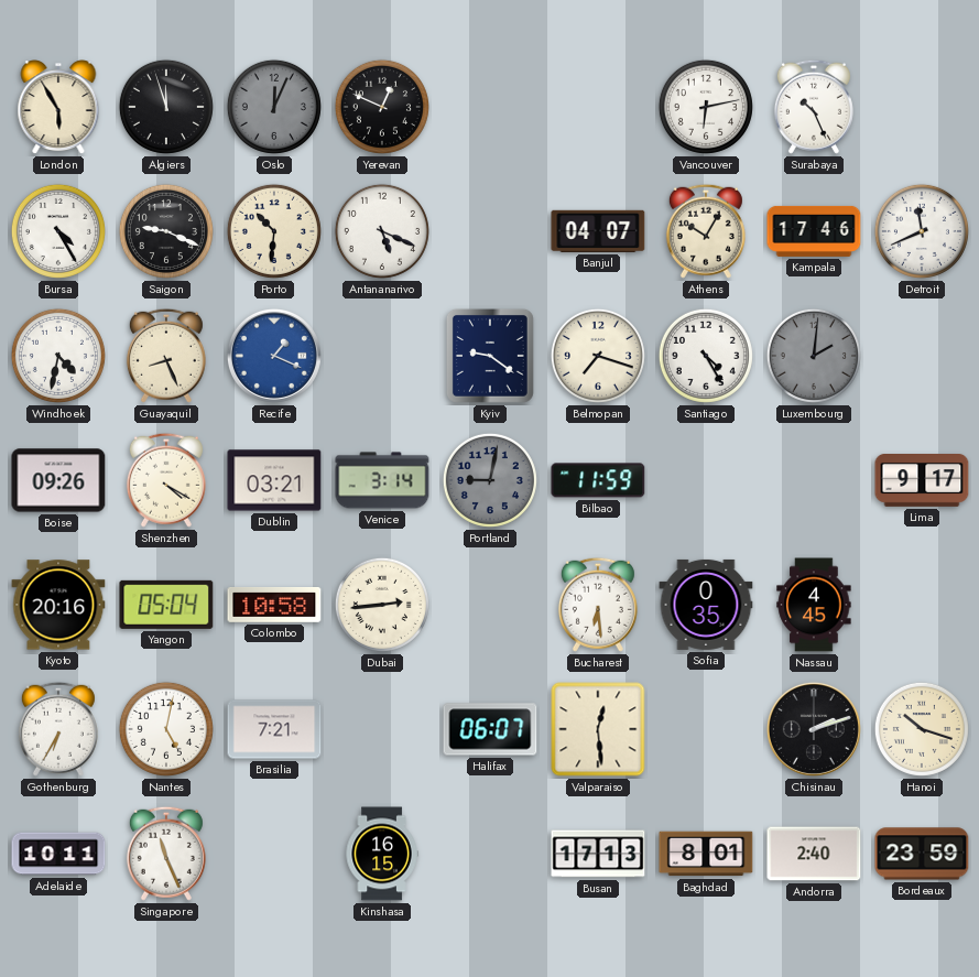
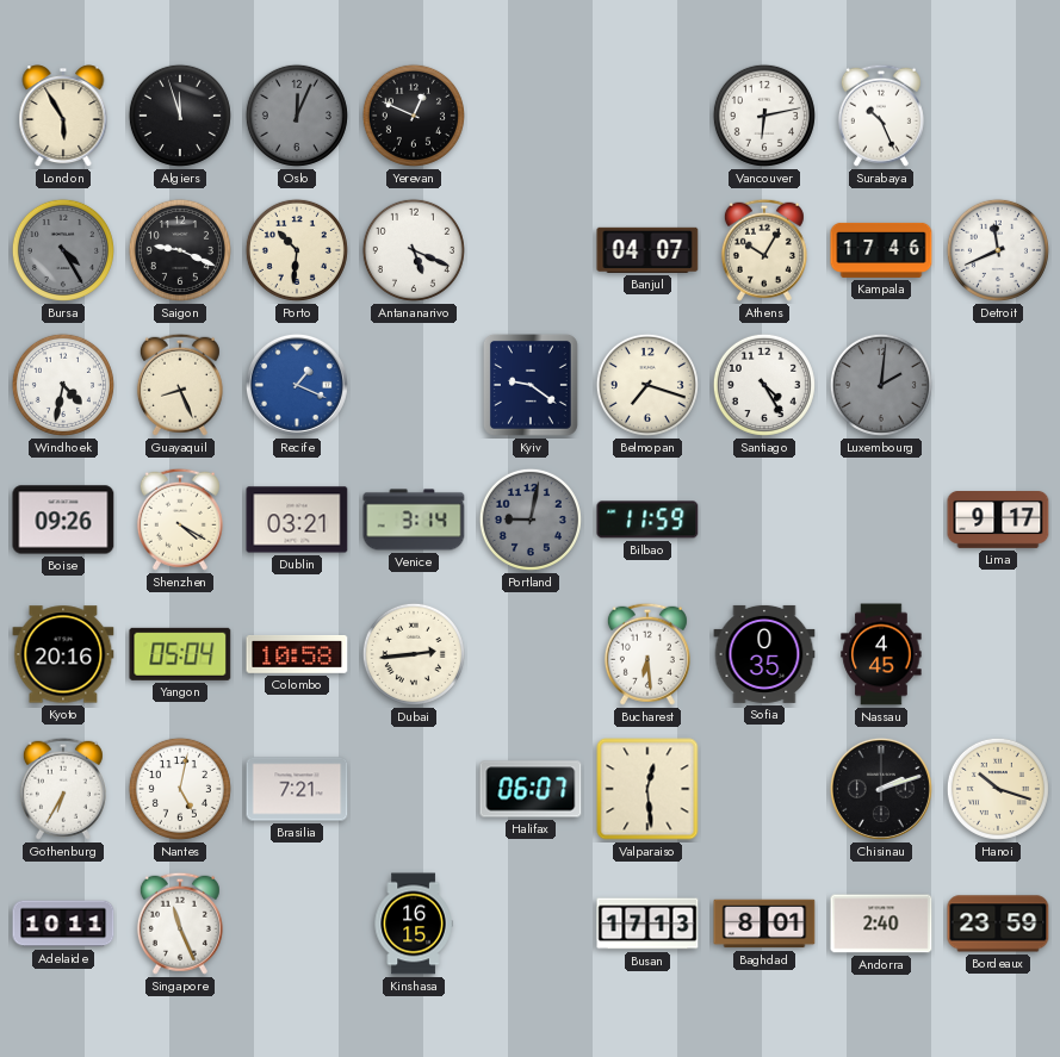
Bursa dial: white -> grey
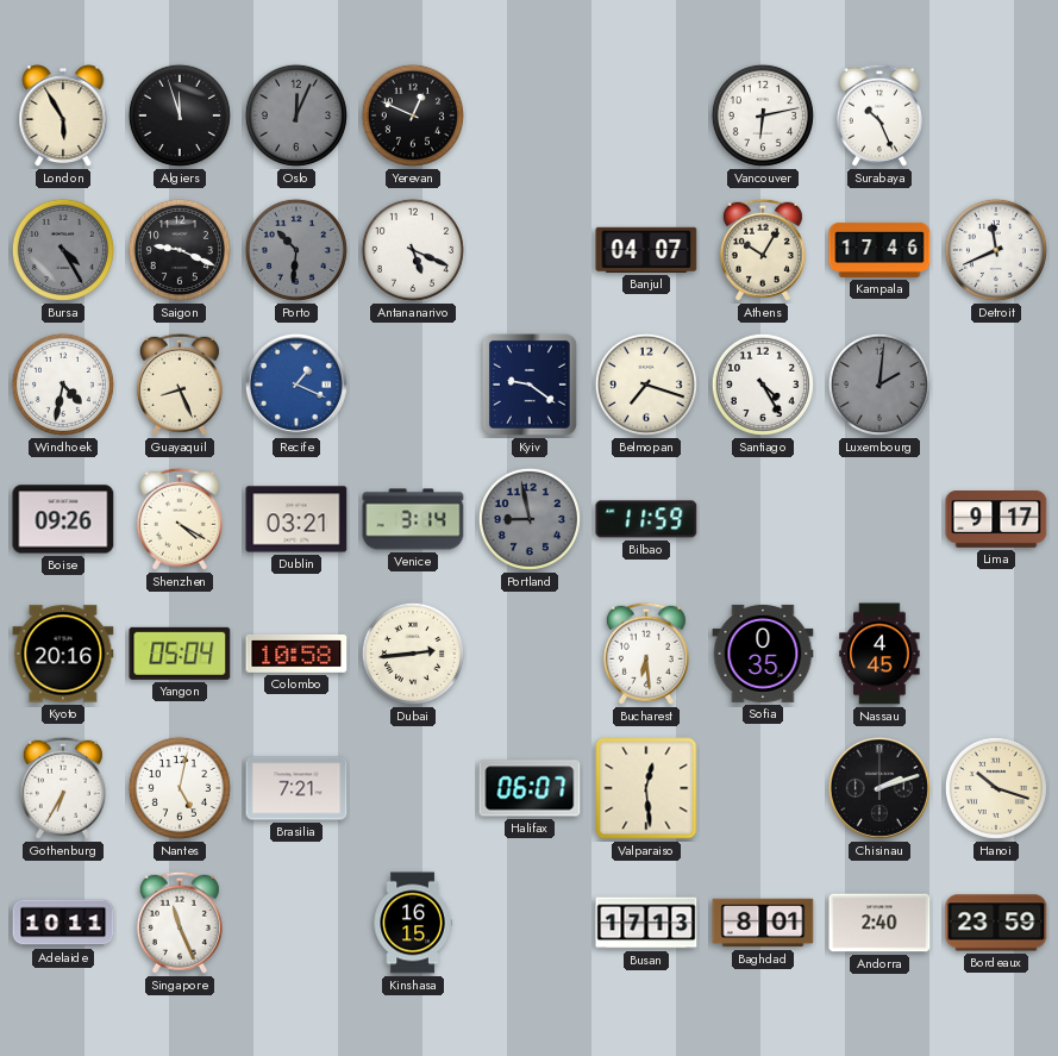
Porto dial: cream -> grey
Portland: 9:02 -> 8:58
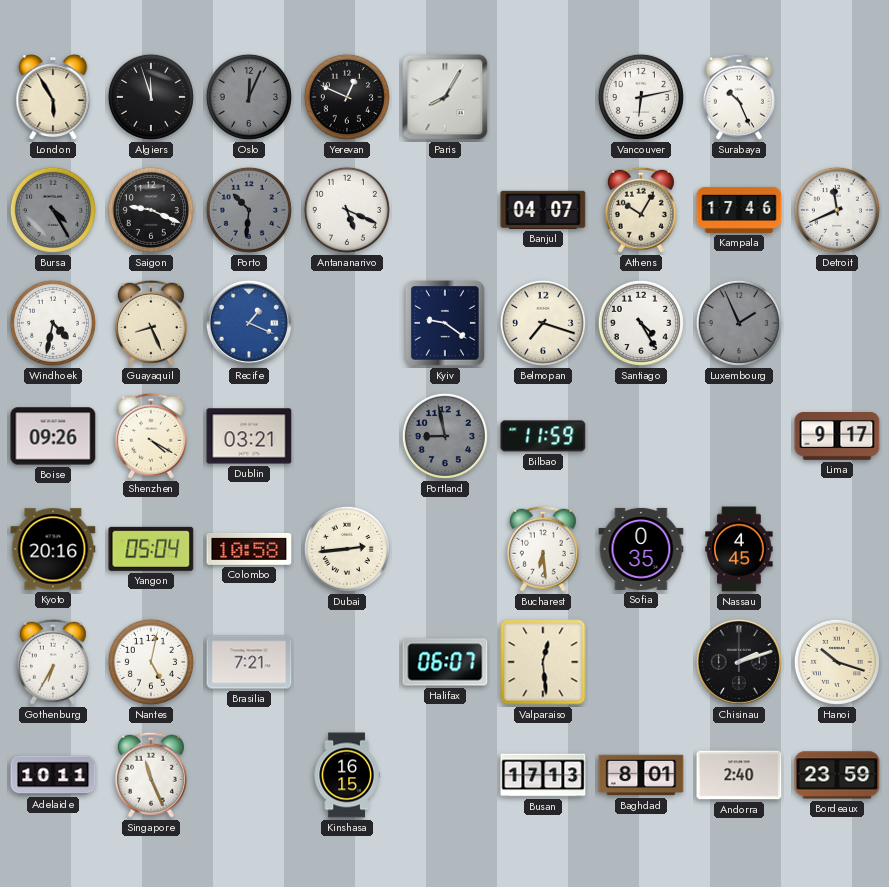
Paris: none -> 8:05
Luxembourg: 2:01 -> 1:56
Venice: 3:14 -> none
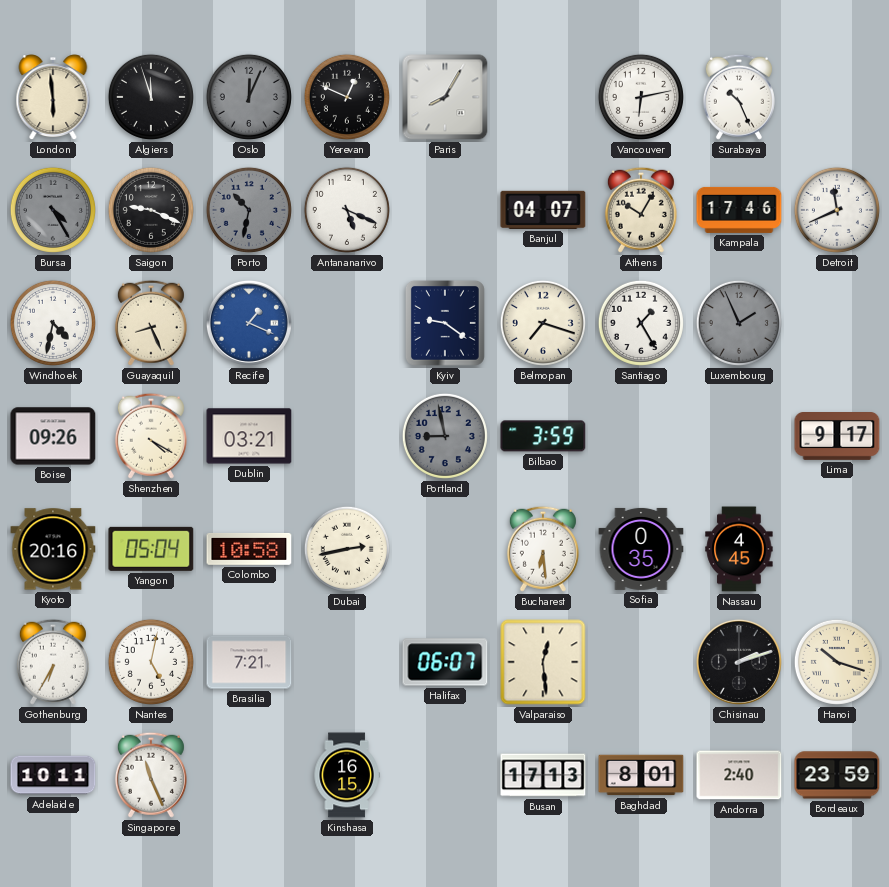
London: 5:55 -> 5:59
Porto: 10:31 -> 10:32
Santiago: 4:25 -> 1:25
Bilbao: 11:59 -> 3:59
Dubai: 2:44 -> 2:43
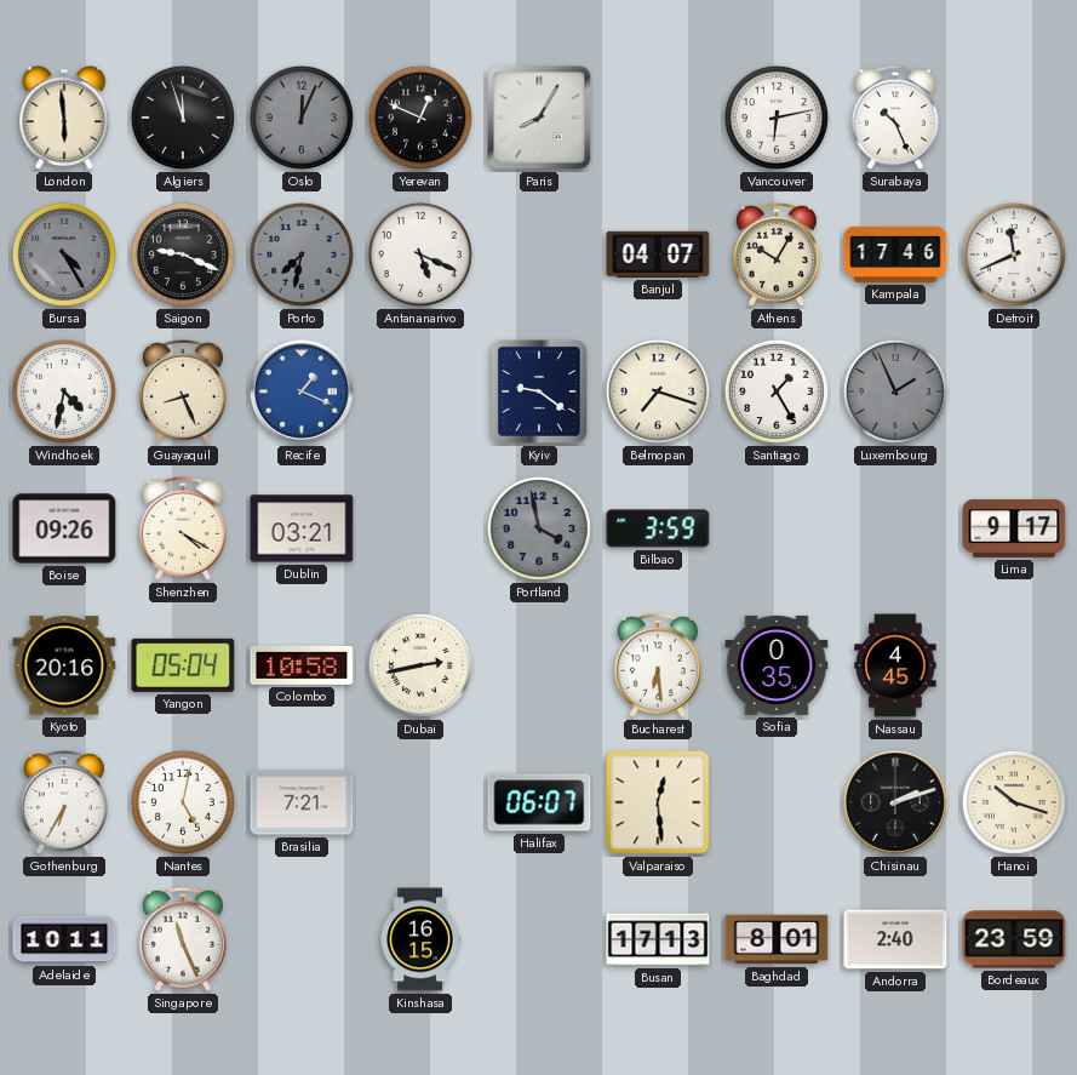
Porto: 10:32 -> 7:32
Portland: 8:58 -> 3:58
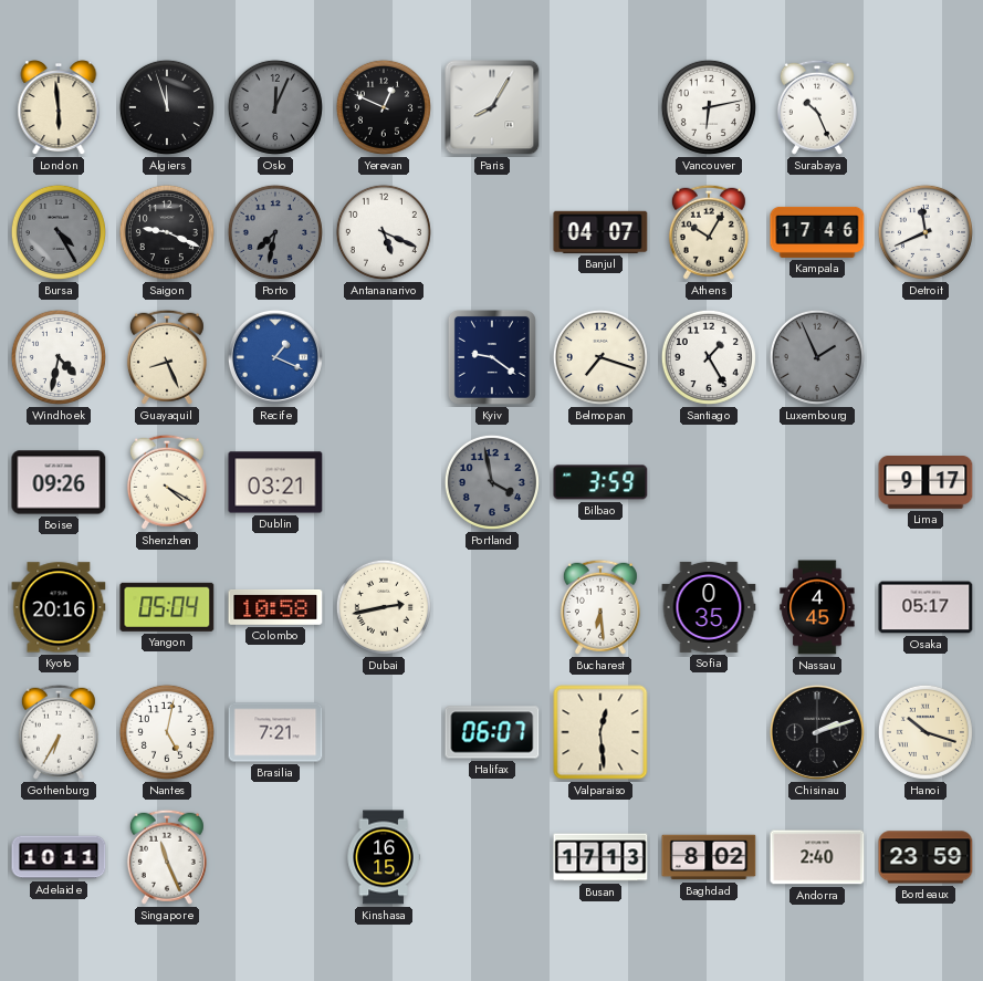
Osaka: none -> 05:17
Baghdad: 8:01 -> 8:02
